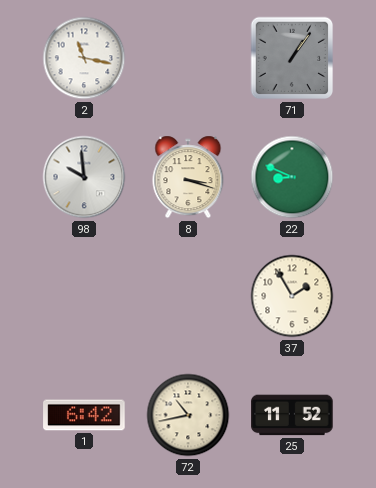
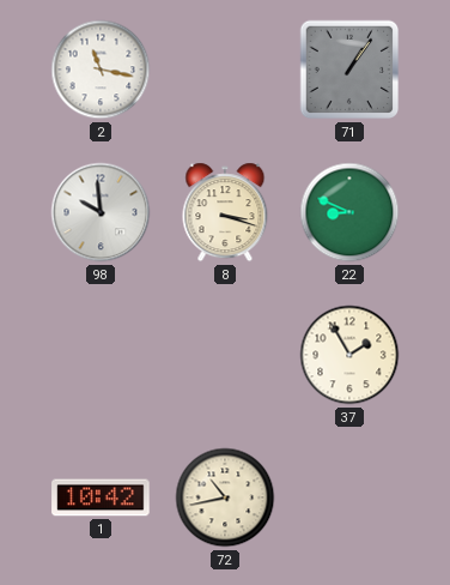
1: 6:42 -> 10:42
25: 11:52 -> none
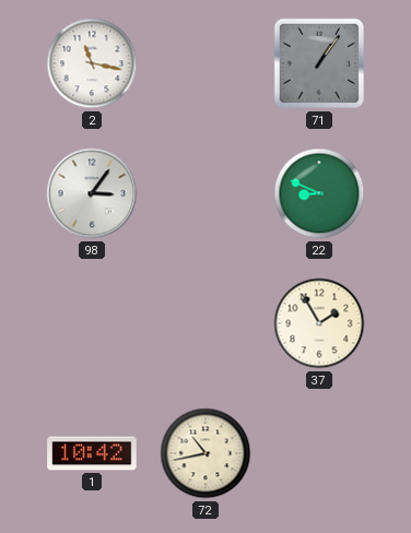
98: 9:59 -> 3:06
8: 3:18 -> none
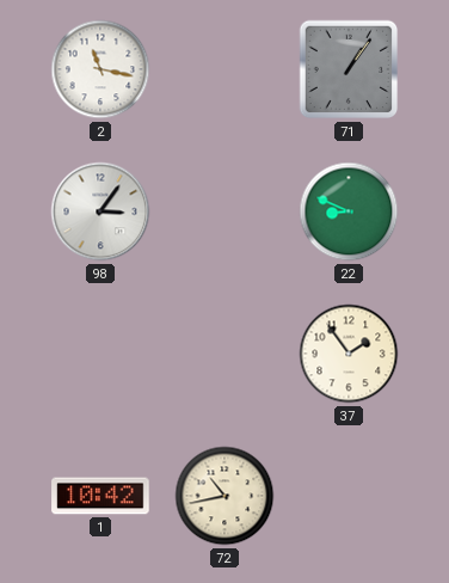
37: 1:55 -> 1:54
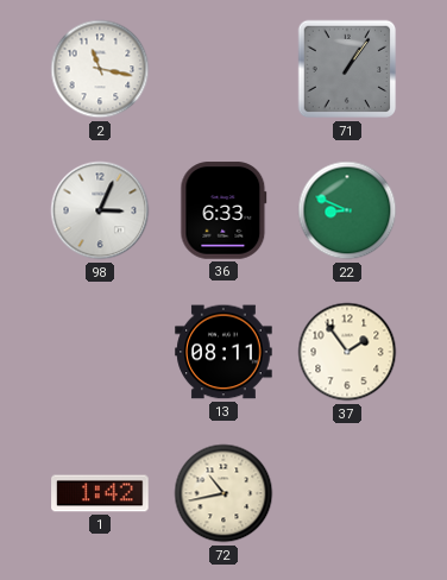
98: 3:06 -> 3:04
36: none -> 6:33
13: none -> 08:11
1: 10:42 -> 1:42
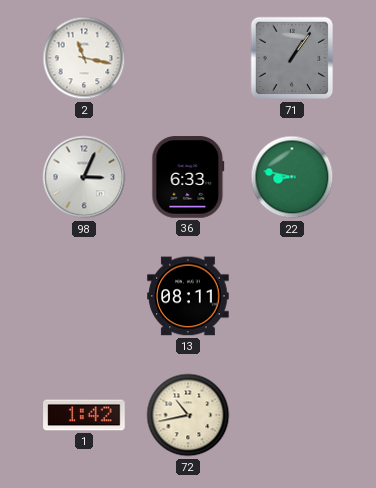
22: 8:49 -> 8:47
37: 1:54 -> none
